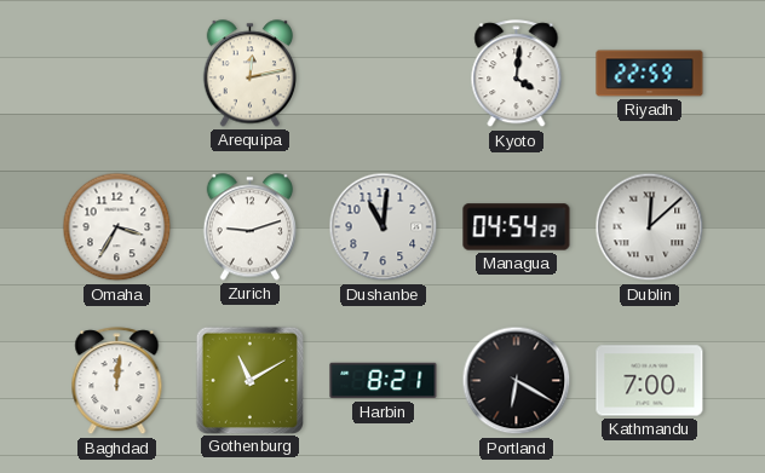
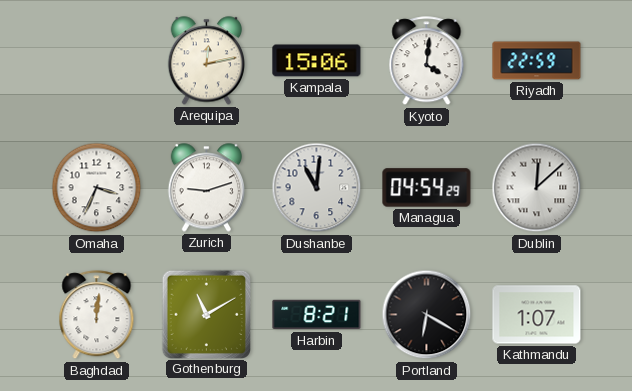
Kampala: none -> 15:06
Omaha: 3:35 -> 3:34
Kathmandu: 7:00 -> 1:07
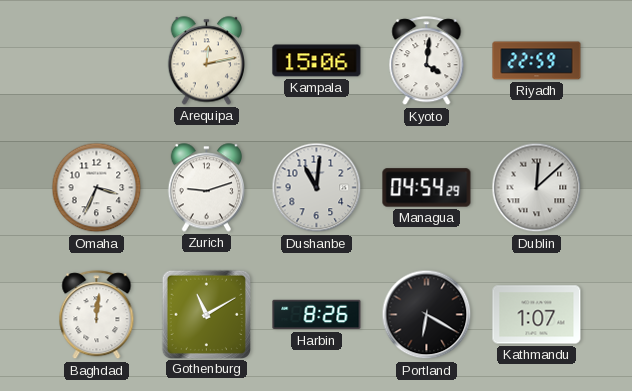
Harbin: 8:21 -> 8:26
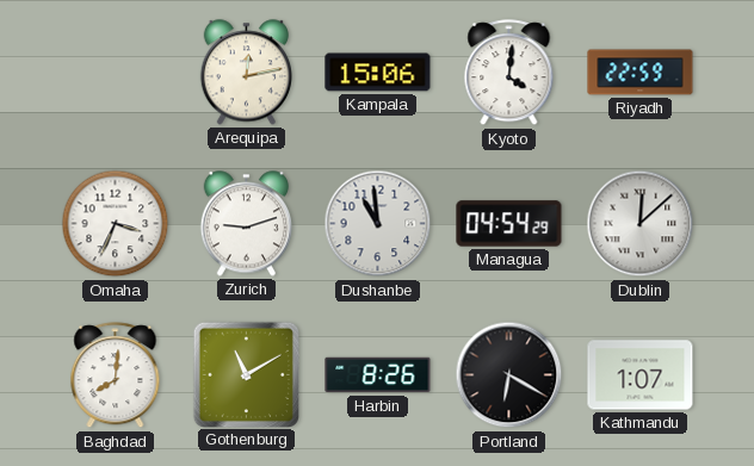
Dushanbe: 11:01 -> 10:59
Baghdad: 12:01 -> 8:01
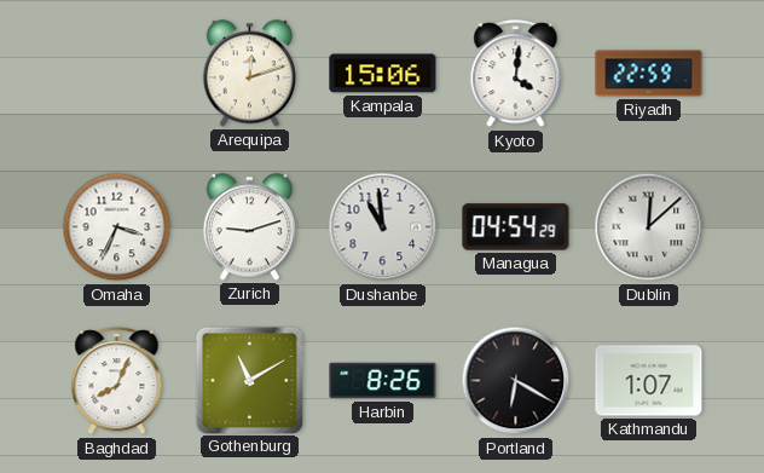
Arequipa: 12:13 -> 12:12
Baghdad: 8:01 -> 8:04
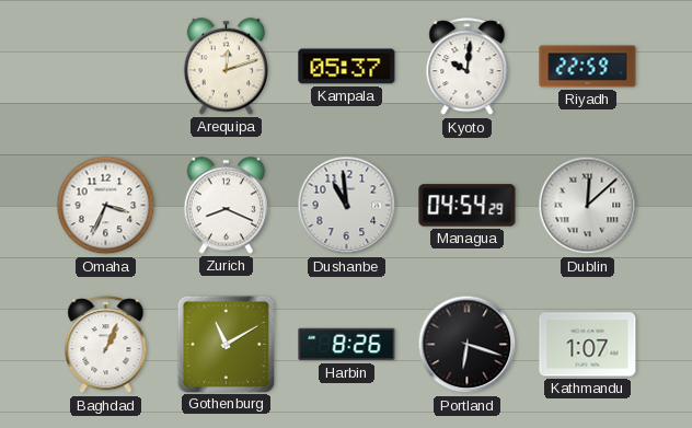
Kampala: 15:06 -> 05:37
Kyoto: 4:01 -> 10:01
Zurich: 9:12 -> 8:19
Baghdad: 8:04 -> 1:04
Portland: 6:20 -> 6:18
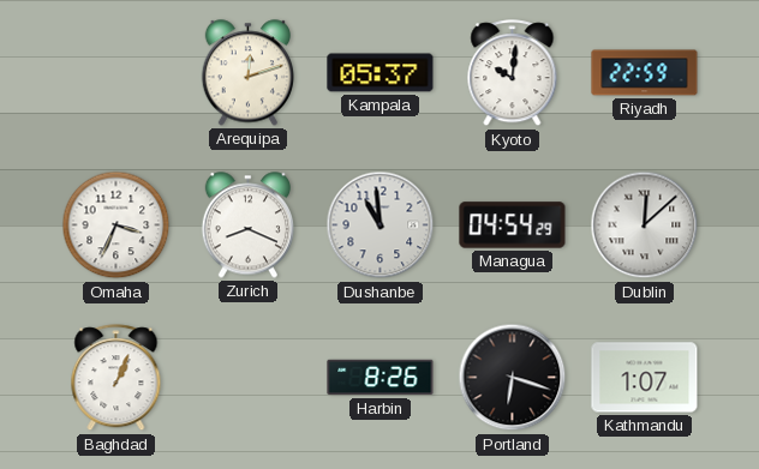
Gothenburg: 11:10 -> none
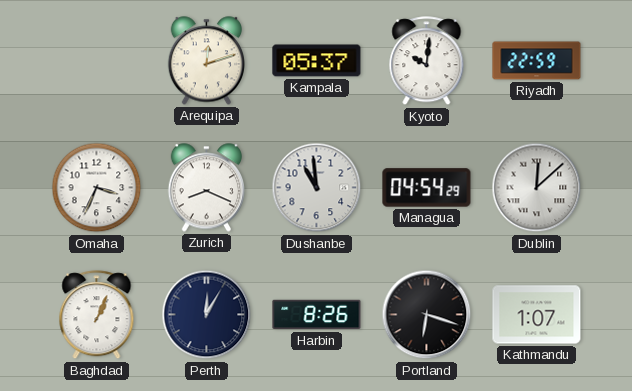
Perth: none -> 12:05
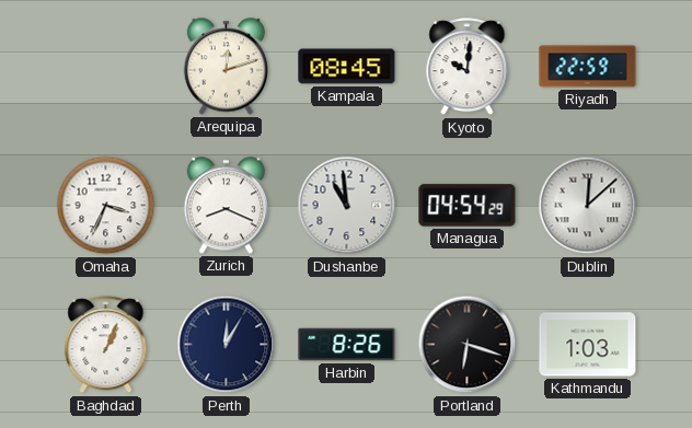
Kampala: 05:37 -> 08:45
Kathmandu: 1:07 -> 1:03
